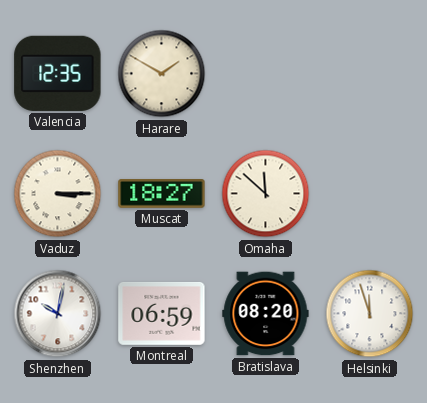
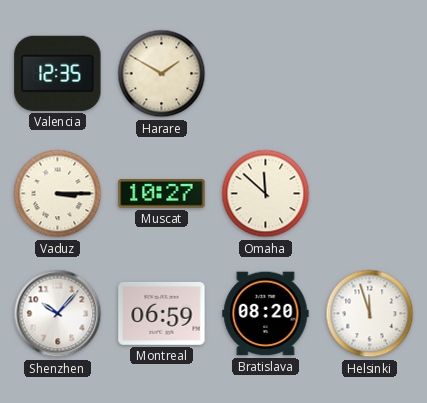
Muscat: 18:27 -> 10:27
Shenzhen: 10:02 -> 10:07
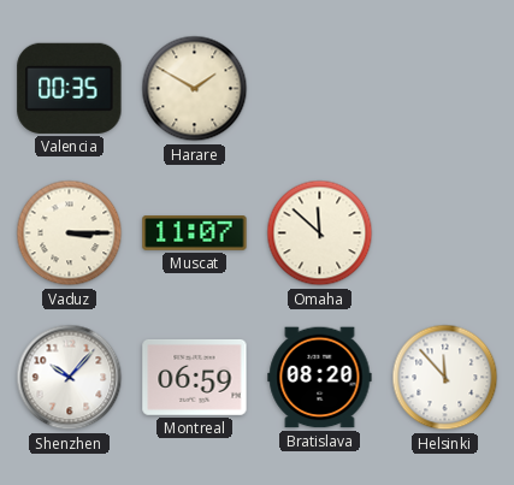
Valencia: 12:35 -> 00:35
Muscat: 10:27 -> 11:07
Helsinki: 11:57 -> 11:53
